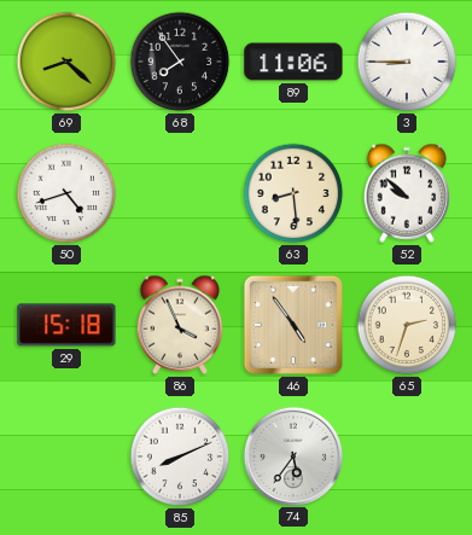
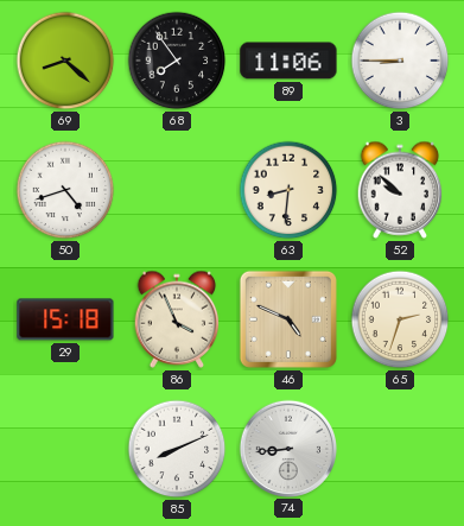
63: 8:29 -> 8:31
46: 4:54 -> 4:49
74: 5:36 -> 8:44
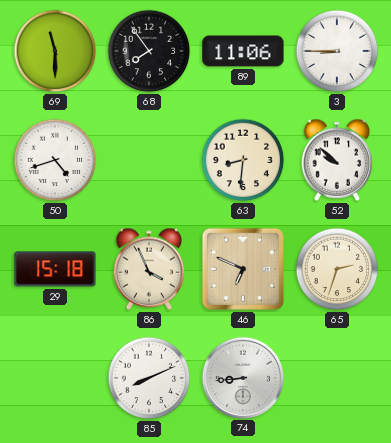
69: 8:22 -> 11:30
46: 4:49 -> 6:49
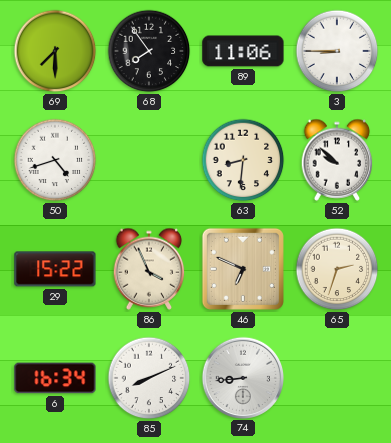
69: 11:30 -> 7:30
29: 15:18 -> 15:22
6: none -> 16:34
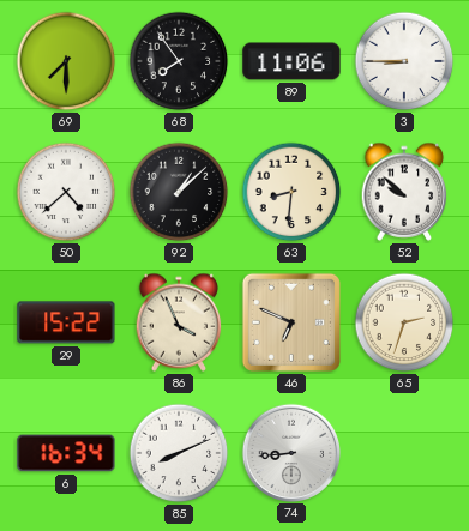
50: 4:42 -> 4:38
92: none -> 1:08
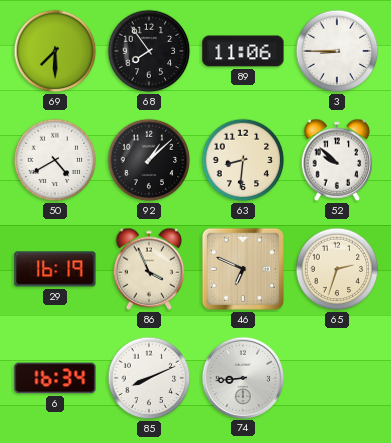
50: 4:38 -> 4:40
29: 15:22 -> 16:19
